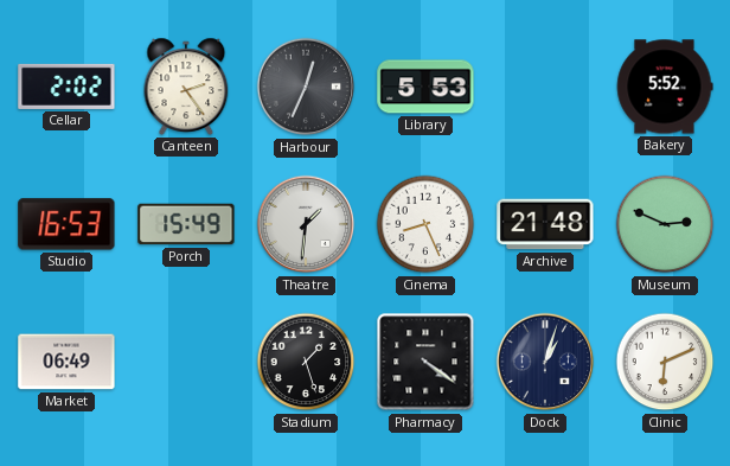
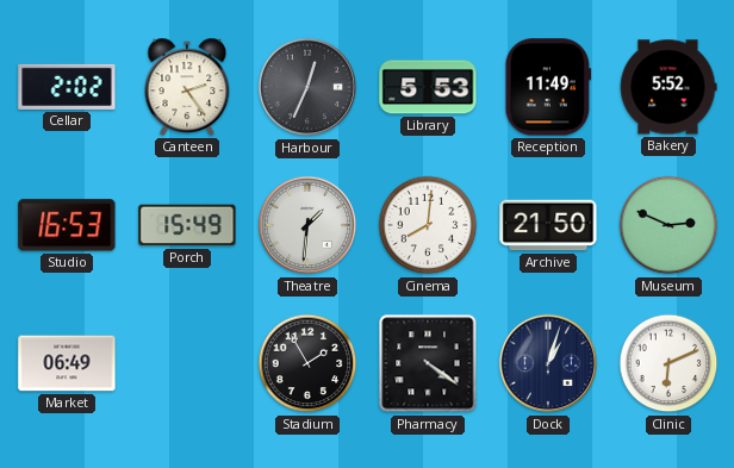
Reception: none -> 11:49
Cinema: 8:26 -> 8:01
Archive: 21:48 -> 21:50
Stadium: 1:27 -> 1:55
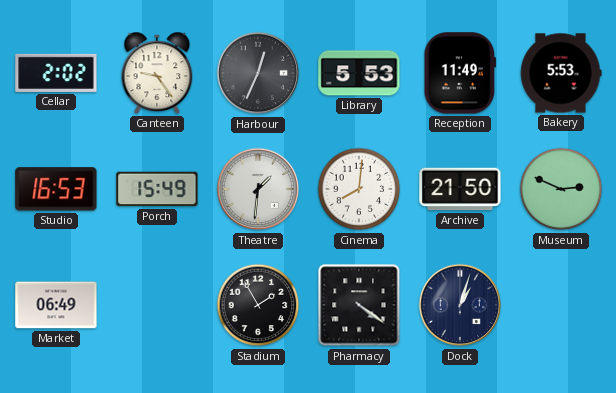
Canteen: 2:24 -> 9:24
Bakery: 5:52 -> 5:53
Clinic: 6:11 -> none
